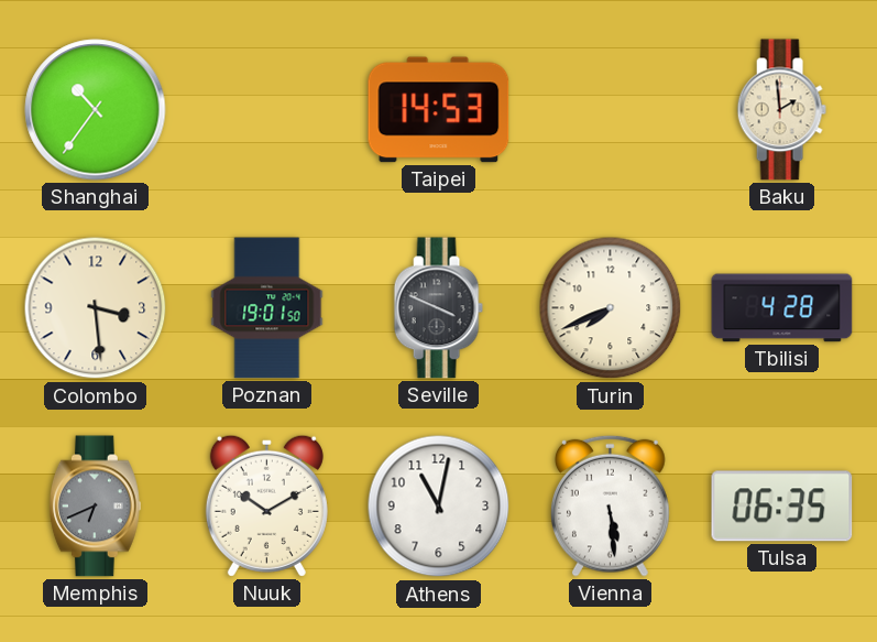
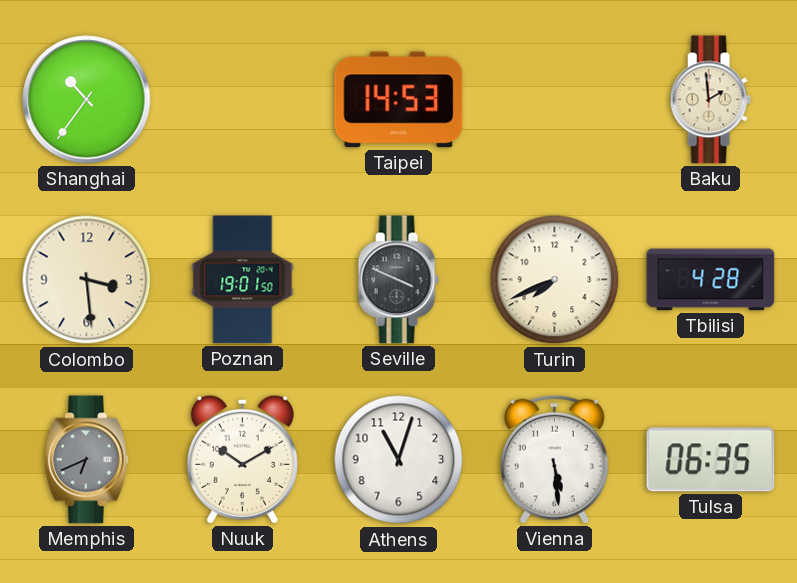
Athens: 11:02 -> 11:03
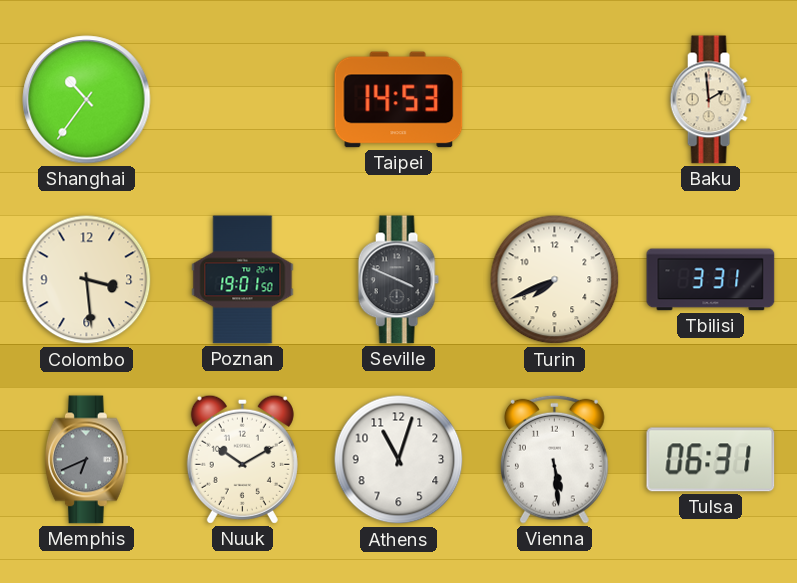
Tbilisi: 4:28 -> 3:31
Tulsa: 06:35 -> 06:31
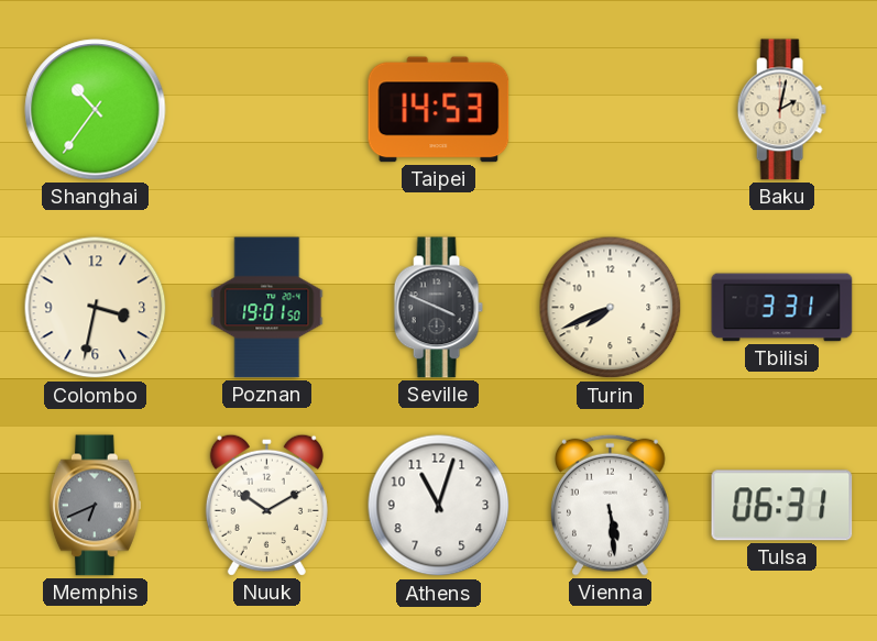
Baku: 1:59 -> 2:02
Colombo: 3:29 -> 3:32
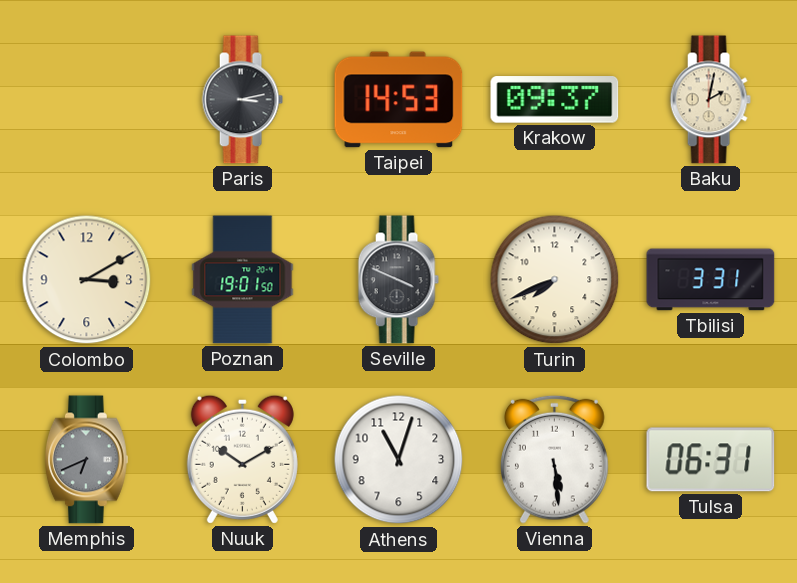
Shanghai: 10:36 -> none
Paris: none -> 3:13
Krakow: none -> 09:37
Colombo: 3:32 -> 3:10
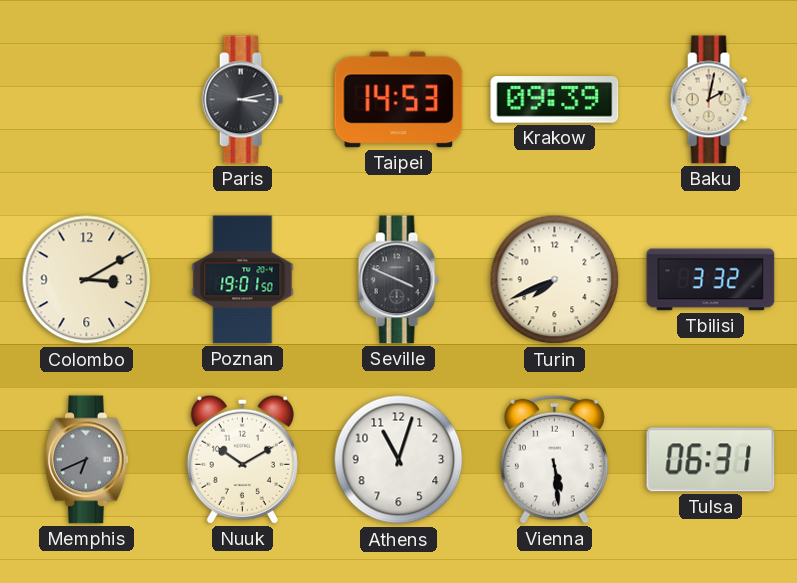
Krakow: 09:37 -> 09:39
Tbilisi: 3:31 -> 3:32
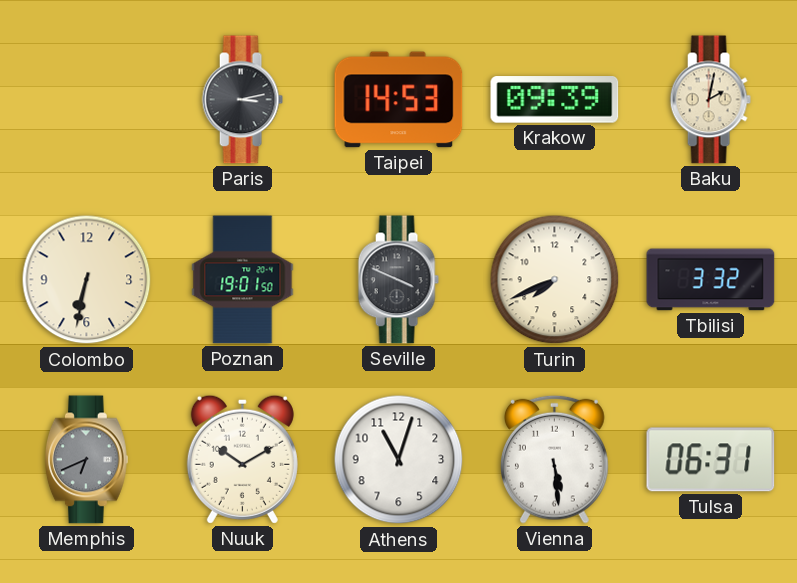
Colombo: 3:10 -> 6:32
